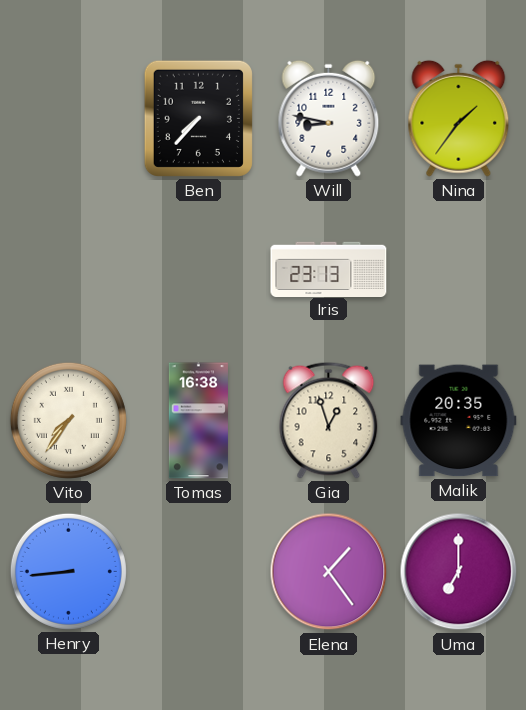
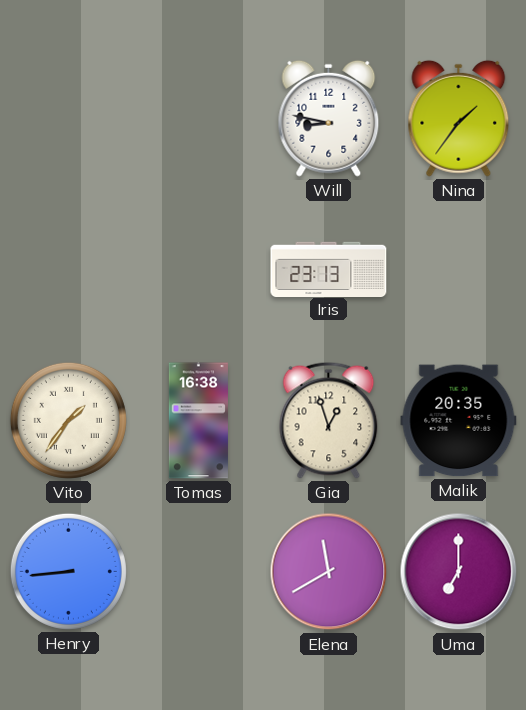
Ben: 7:37 -> none
Vito: 7:36 -> 1:36
Elena: 1:24 -> 11:40
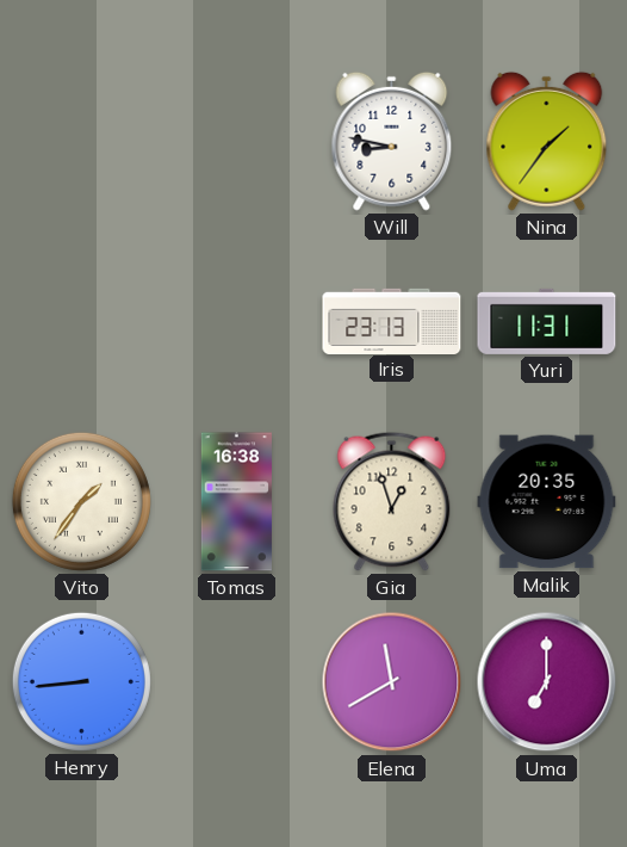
Yuri: none -> 11:31
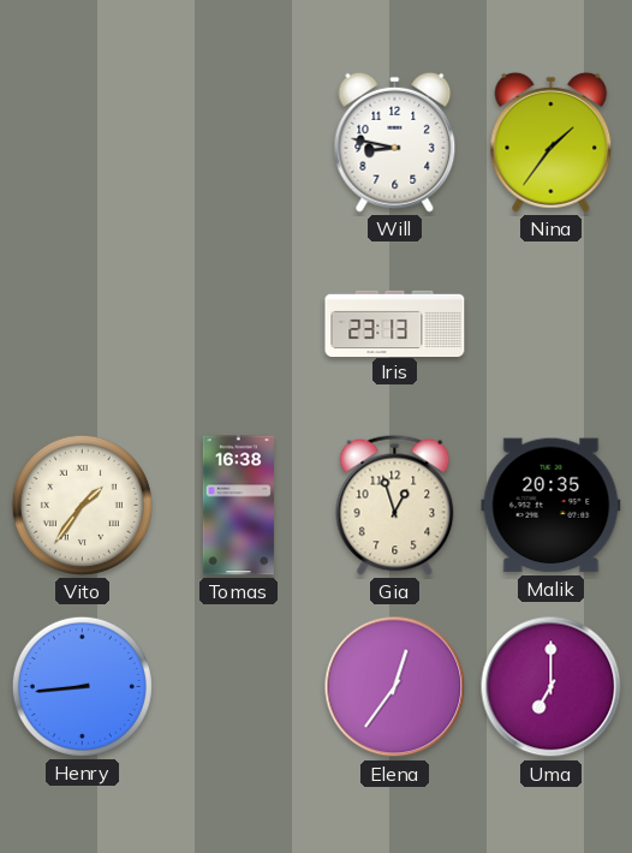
Yuri: 11:31 -> none
Elena: 11:40 -> 12:36
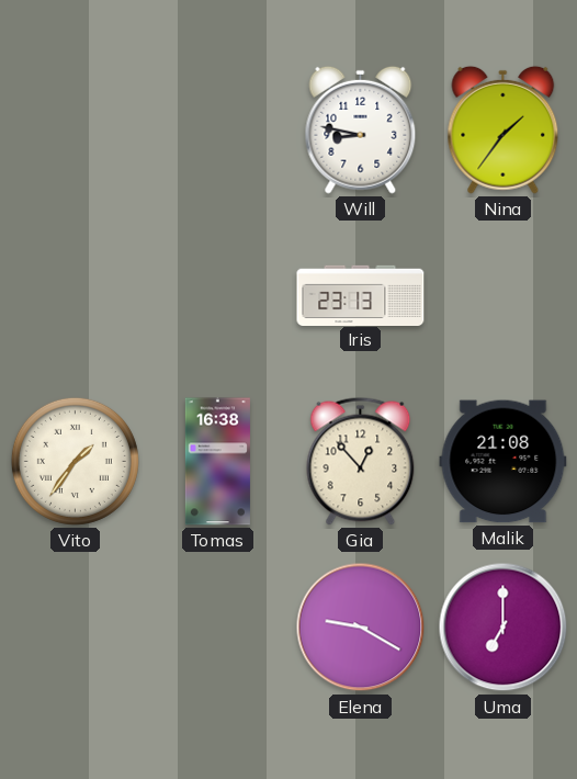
Gia: 12:57 -> 12:53
Malik: 20:35 -> 21:08
Henry: 8:44 -> none
Elena: 12:36 -> 9:20
